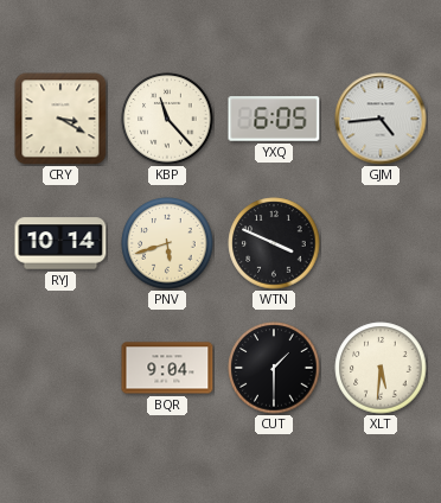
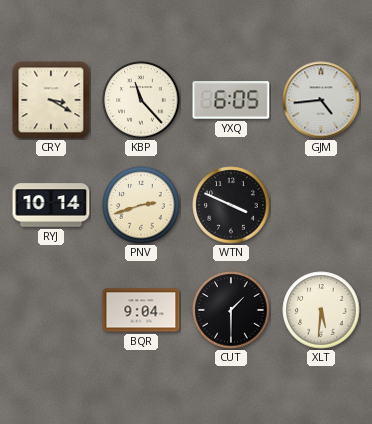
PNV: 5:42 -> 2:42
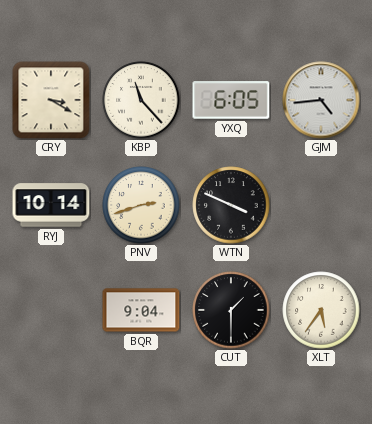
XLT: 5:31 -> 5:36
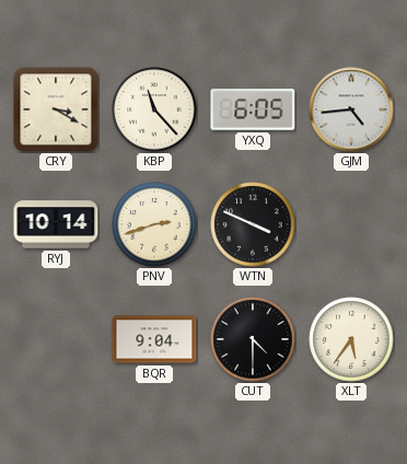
CUT: 1:30 -> 4:30
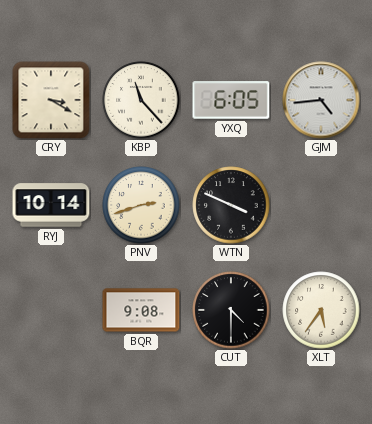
BQR: 9:04 -> 9:08
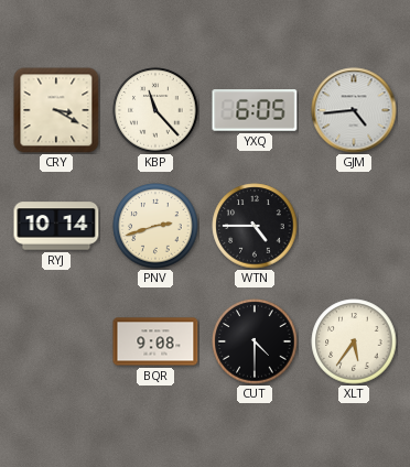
WTN: 3:49 -> 4:45
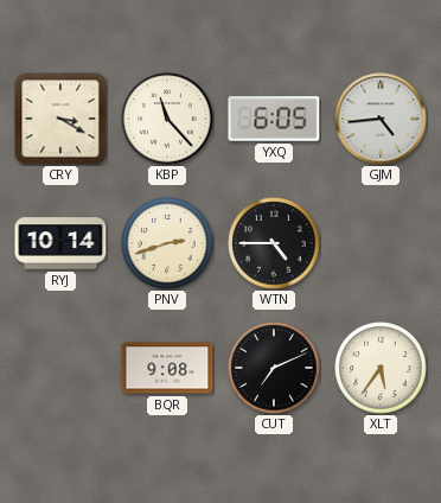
CUT: 4:30 -> 7:11
